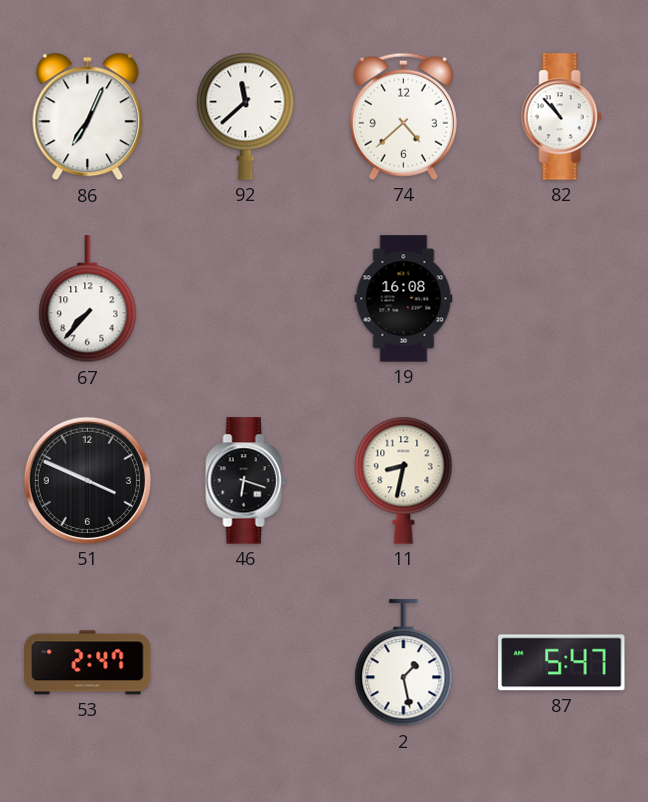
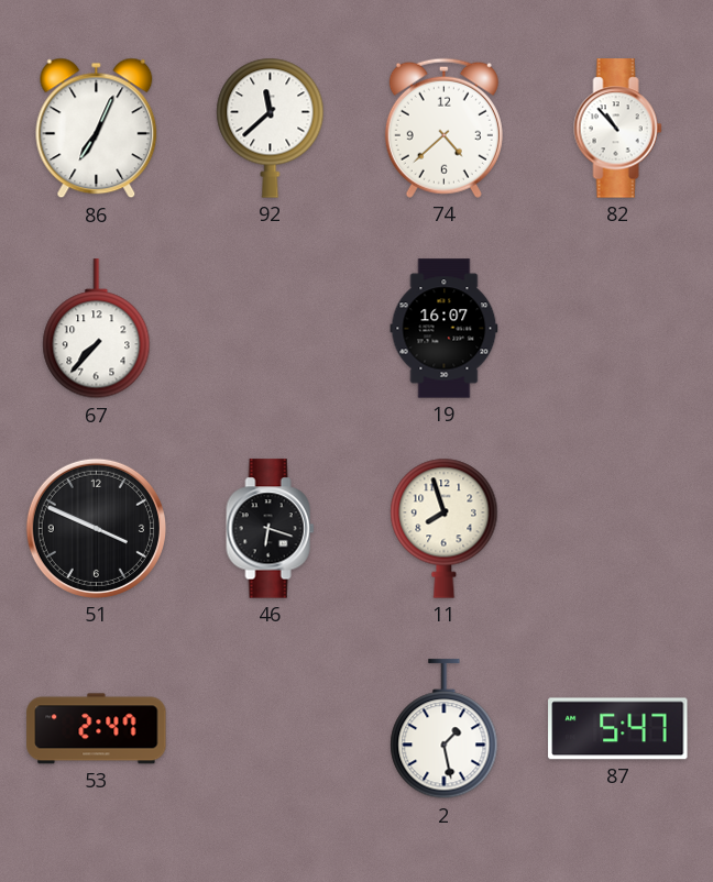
19: 16:08 -> 16:07
11: 8:32 -> 7:57
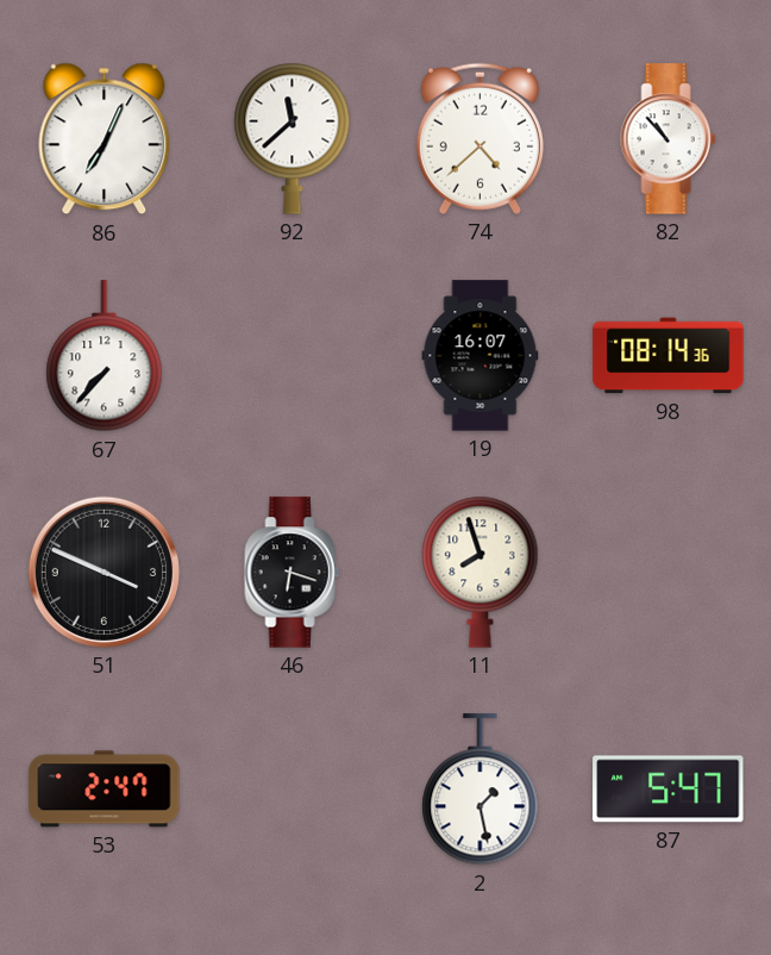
98: none -> 08:14
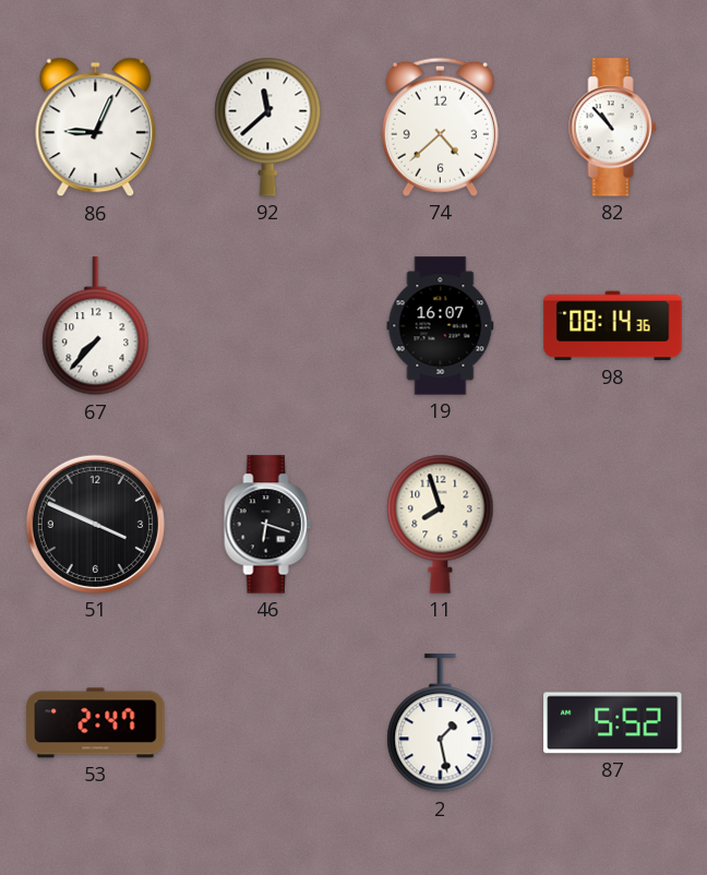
86: 7:04 -> 9:04
87: 5:47 -> 5:52
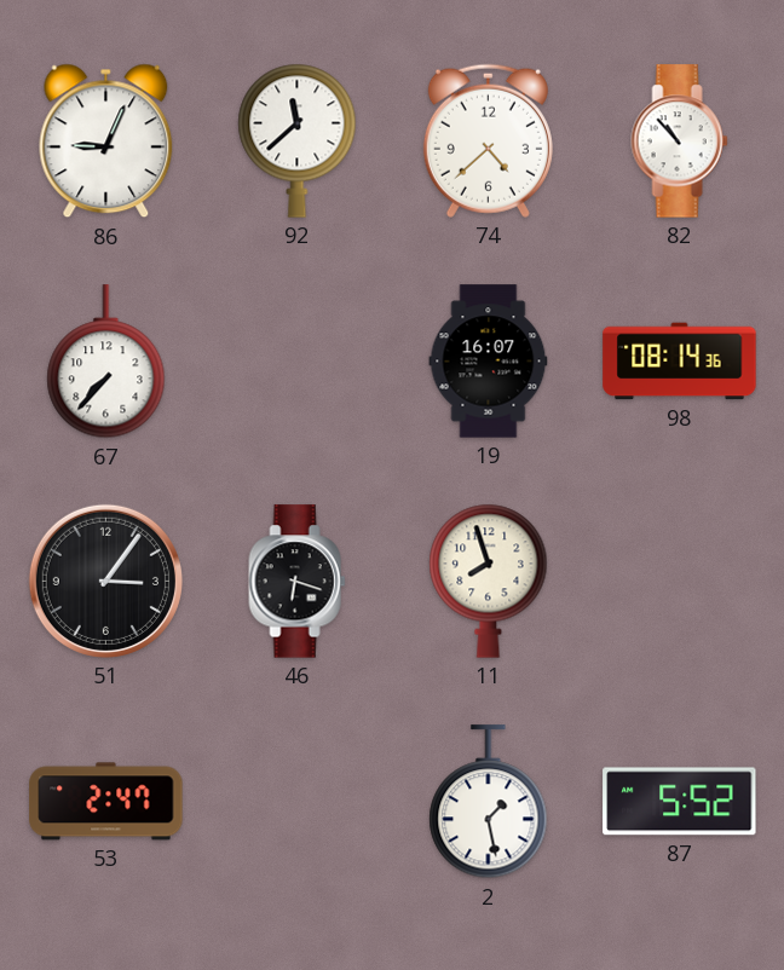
51: 3:49 -> 3:06
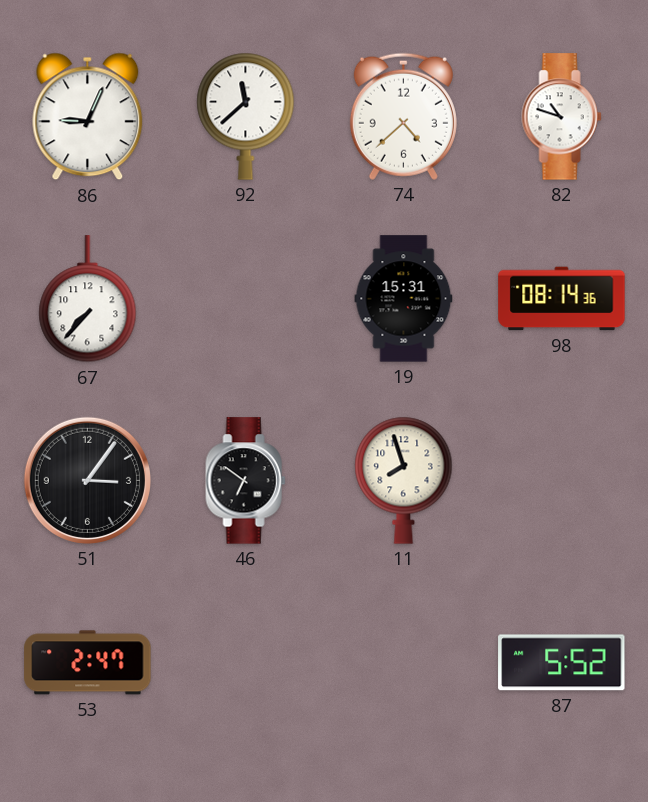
82: 10:53 -> 10:48
19: 16:07 -> 15:31
46: 6:18 -> 6:51
2: 1:28 -> none
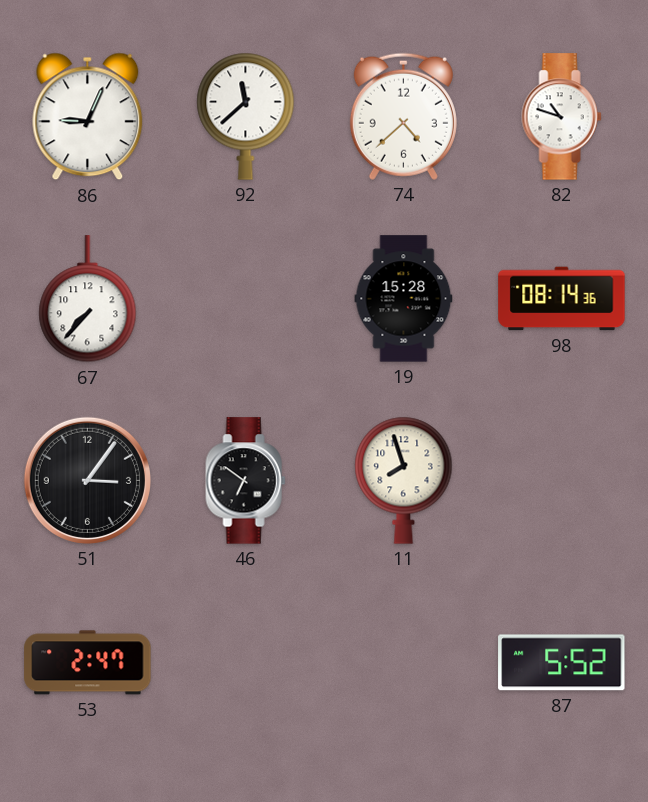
19: 15:31 -> 15:28
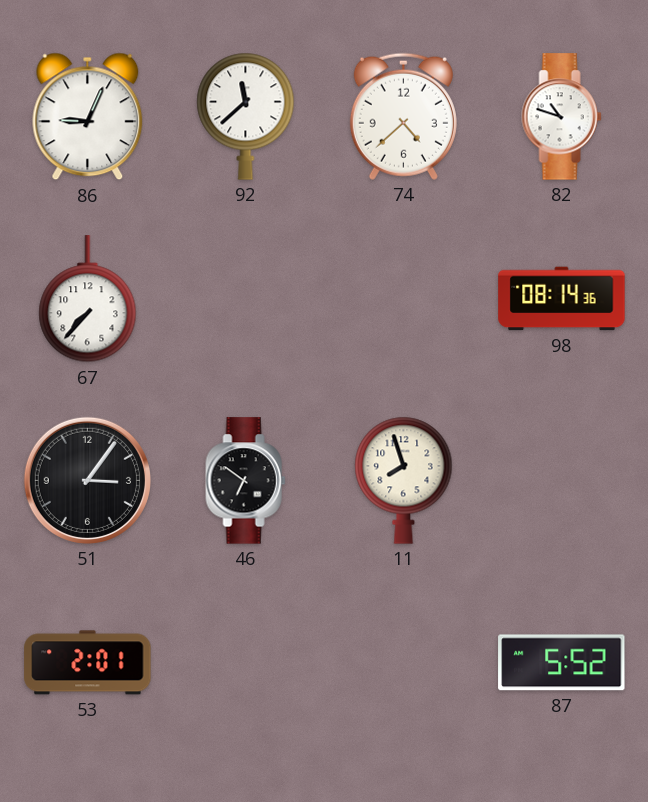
19: 15:28 -> none
53: 2:47 -> 2:01
